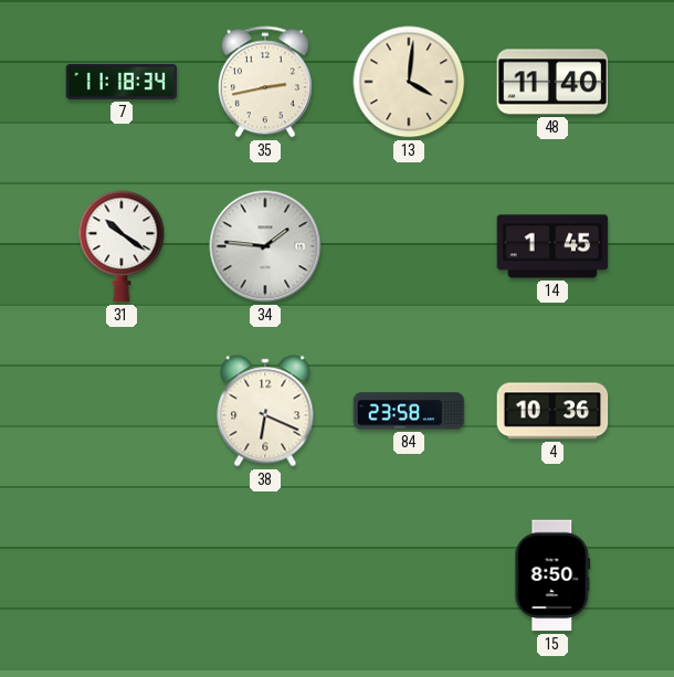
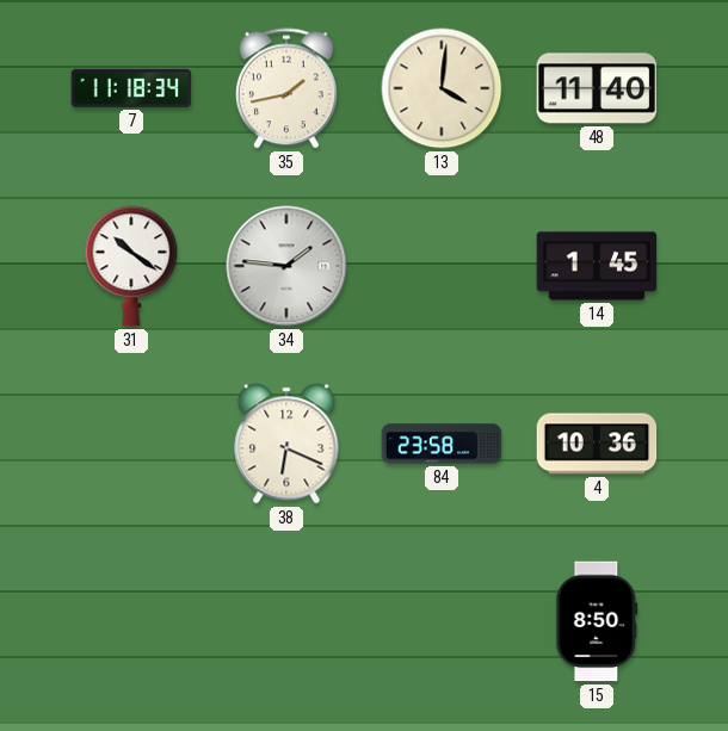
35: 2:43 -> 1:43
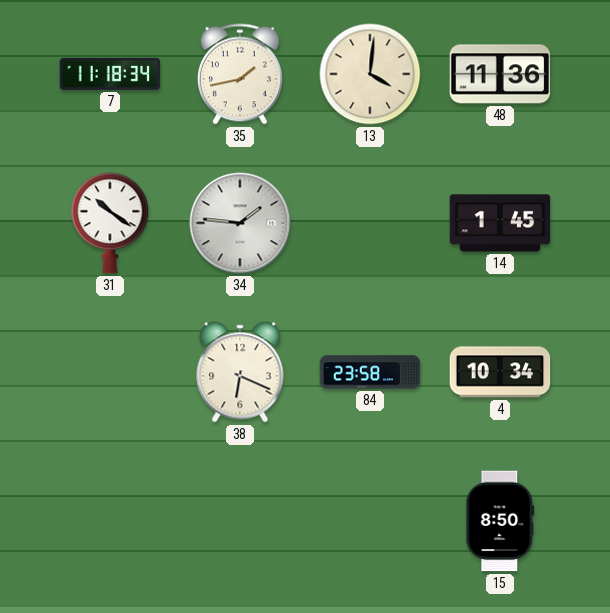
48: 11:40 -> 11:36
4: 10:36 -> 10:34
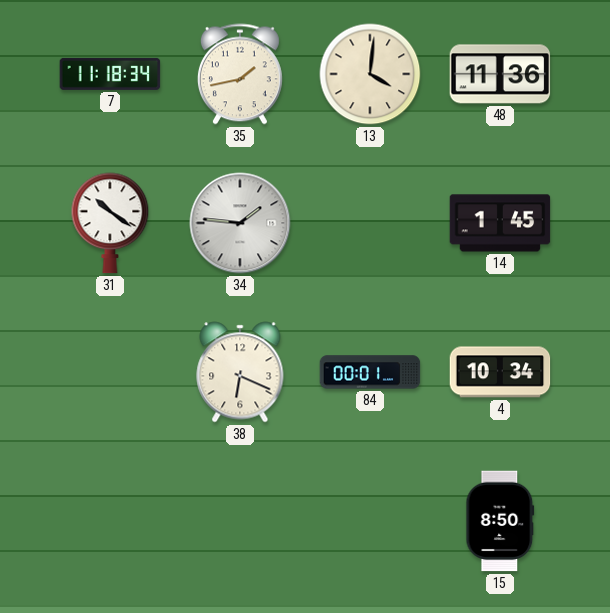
84: 23:58 -> 00:01
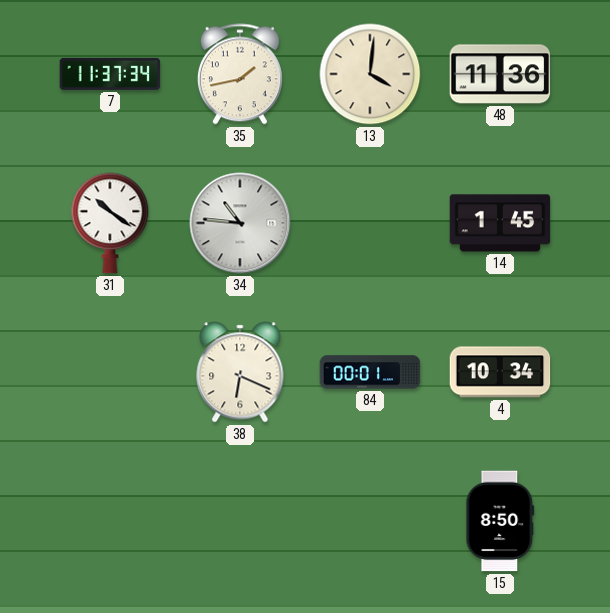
7: 11:18 -> 11:37
34: 1:46 -> 10:46
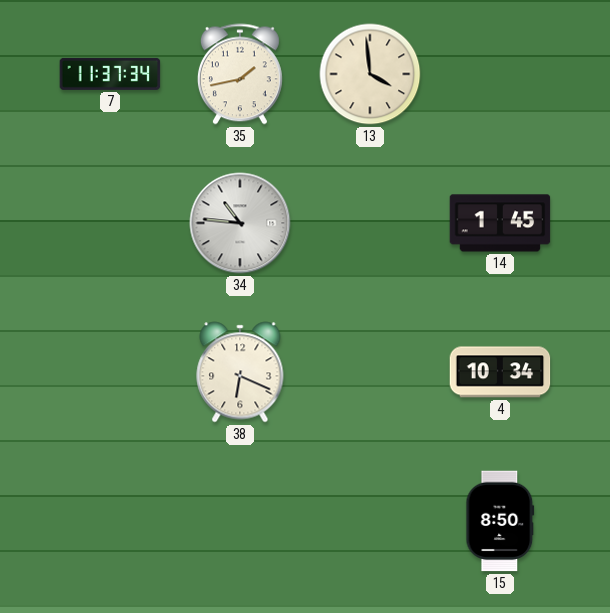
13: 4:01 -> 3:59
48: 11:36 -> none
31: 10:21 -> none
84: 00:01 -> none
